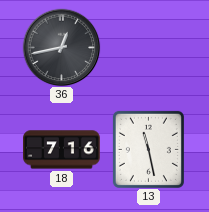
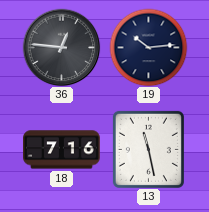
36: 12:43 -> 12:46
19: none -> 10:14
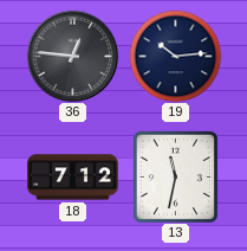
18: 7:16 -> 7:12
13: 11:28 -> 11:32
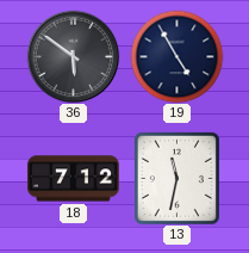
36: 12:46 -> 5:51
19: 10:14 -> 4:55
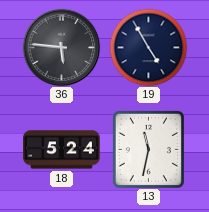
36: 5:51 -> 5:46
18: 7:12 -> 5:24
